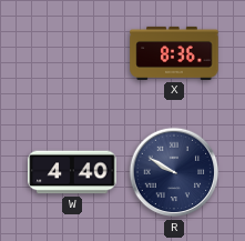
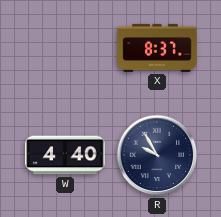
X: 8:36 -> 8:37
R: 9:50 -> 9:55
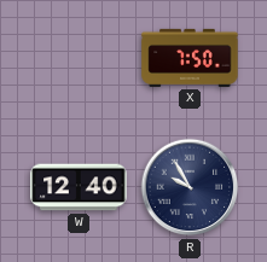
X: 8:37 -> 7:50
W: 4:40 -> 12:40
